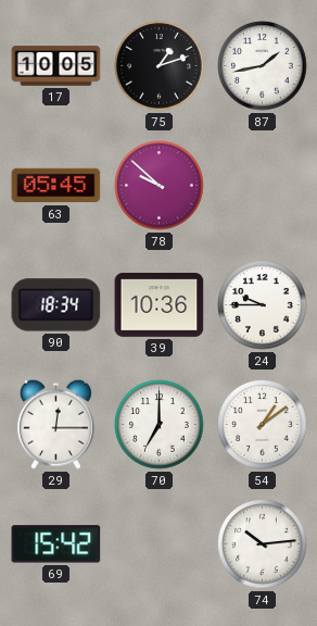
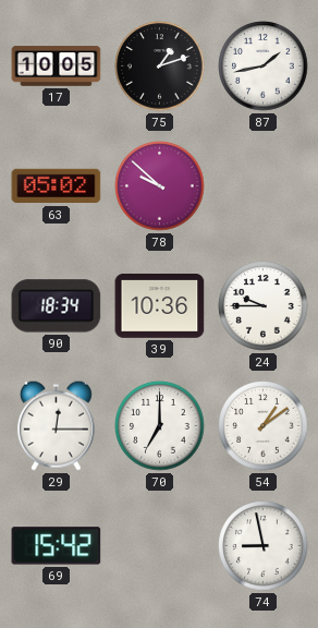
63: 05:45 -> 05:02
74: 10:14 -> 8:58
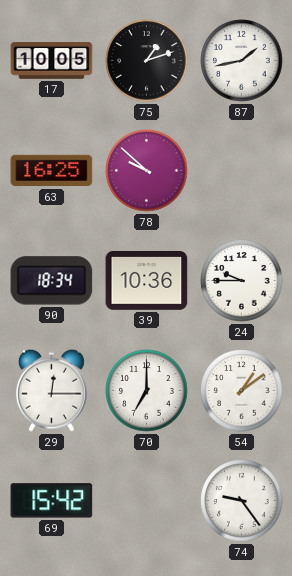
63: 05:02 -> 16:25
74: 8:58 -> 9:24
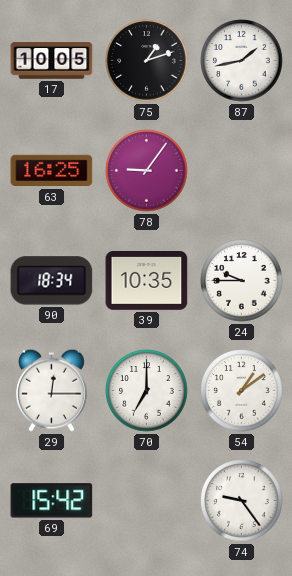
78: 9:52 -> 9:06
39: 10:36 -> 10:35
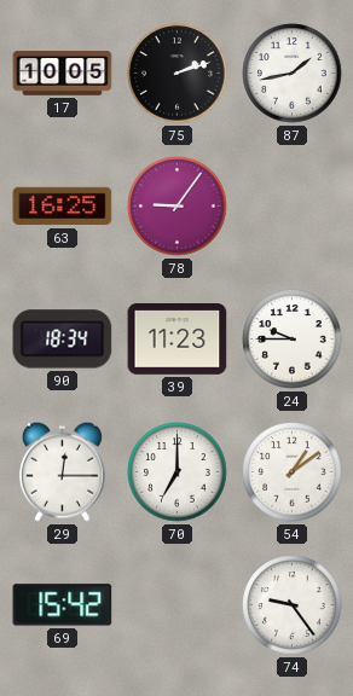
75: 1:12 -> 2:12
39: 10:35 -> 11:23
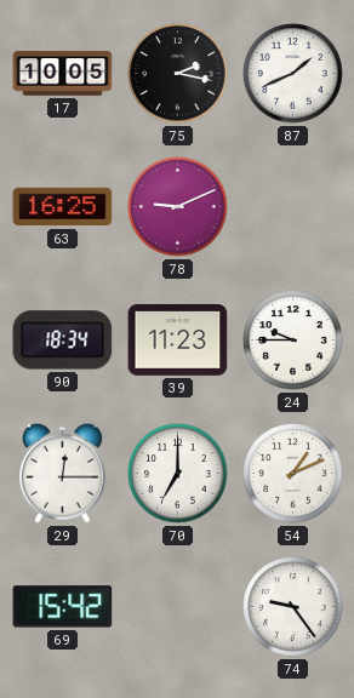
75: 2:12 -> 2:17
87: 1:43 -> 1:41
78: 9:06 -> 9:11
54: 1:09 -> 1:11
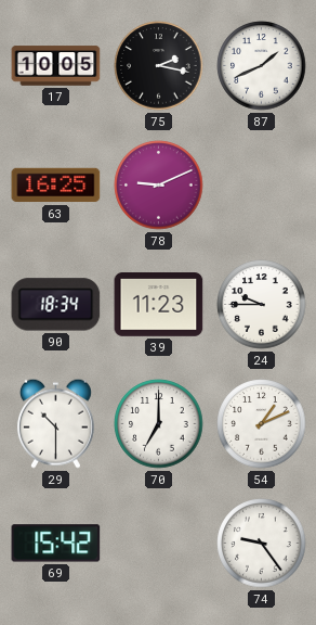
29: 12:15 -> 10:30
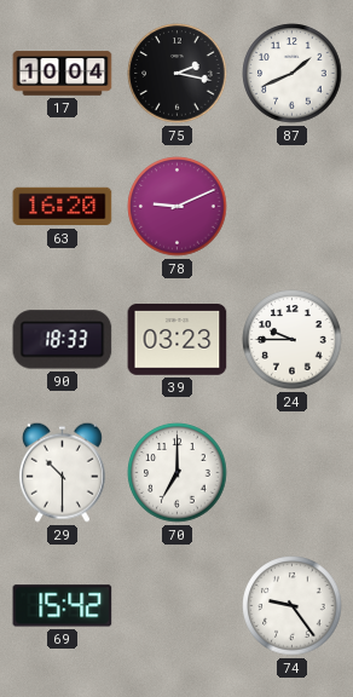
17: 10:05 -> 10:04
63: 16:25 -> 16:20
90: 18:34 -> 18:33
39: 11:23 -> 03:23
54: 1:11 -> none
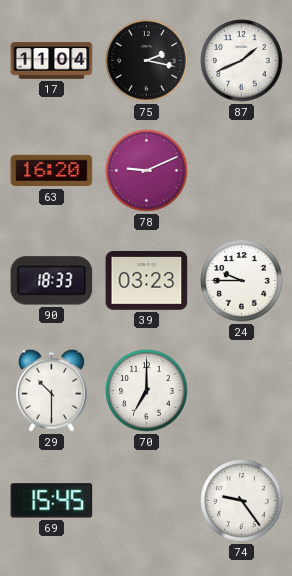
17: 10:04 -> 11:04
69: 15:42 -> 15:45
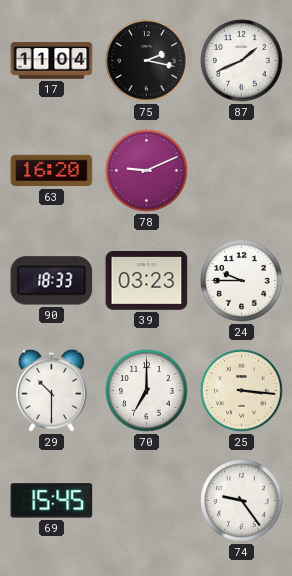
25: none -> 3:16
